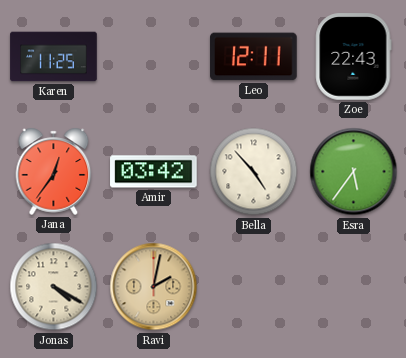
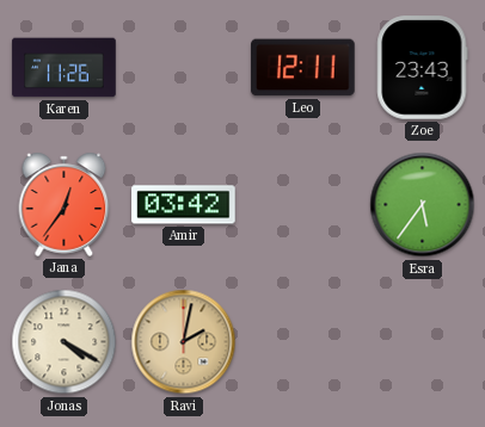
Karen: 11:25 -> 11:26
Zoe: 22:43 -> 23:43
Bella: 4:53 -> none
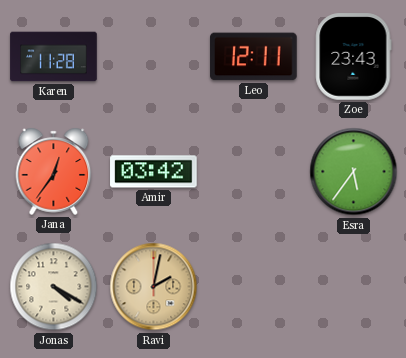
Karen: 11:26 -> 11:28
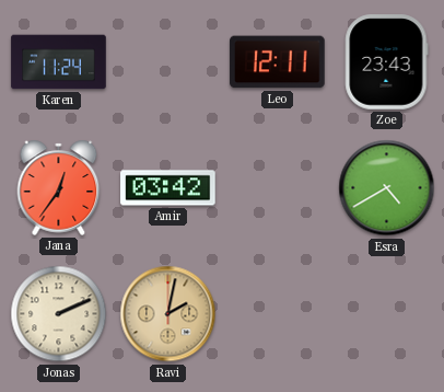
Karen: 11:28 -> 11:24
Esra: 5:36 -> 4:40
Jonas: 4:20 -> 2:11
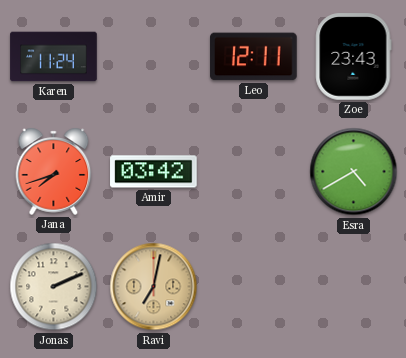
Jana: 12:36 -> 7:42
Ravi: 2:02 -> 7:02
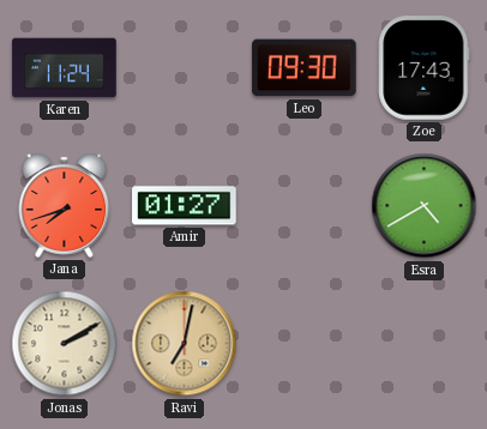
Leo: 12:11 -> 09:30
Zoe: 23:43 -> 17:43
Amir: 03:42 -> 01:27
Jonas: 2:11 -> 2:10
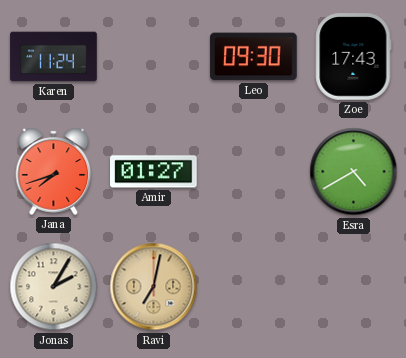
Jonas: 2:10 -> 2:05
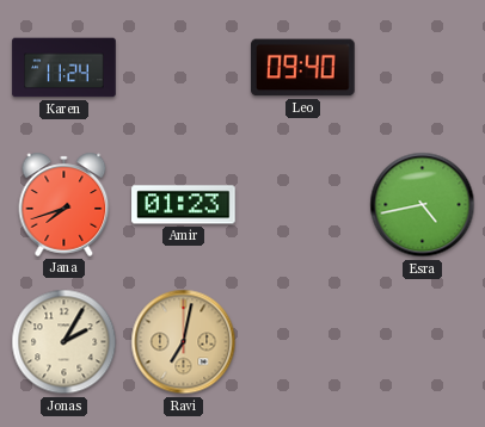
Leo: 09:30 -> 09:40
Zoe: 17:43 -> none
Amir: 01:27 -> 01:23
Esra: 4:40 -> 4:43
